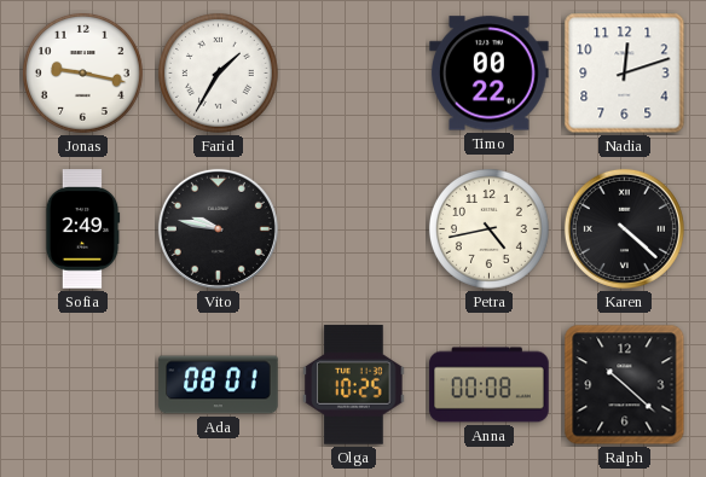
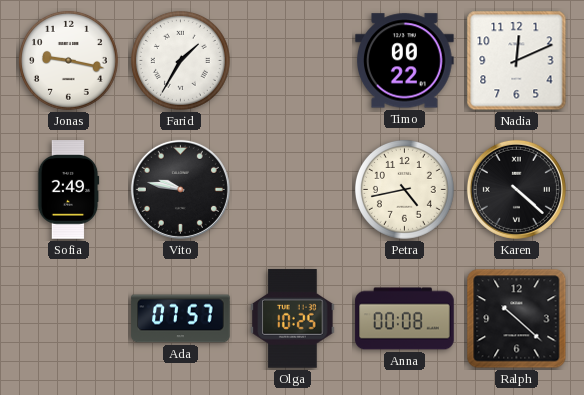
Nadia: 12:12 -> 12:11
Ada: 08:01 -> 07:57
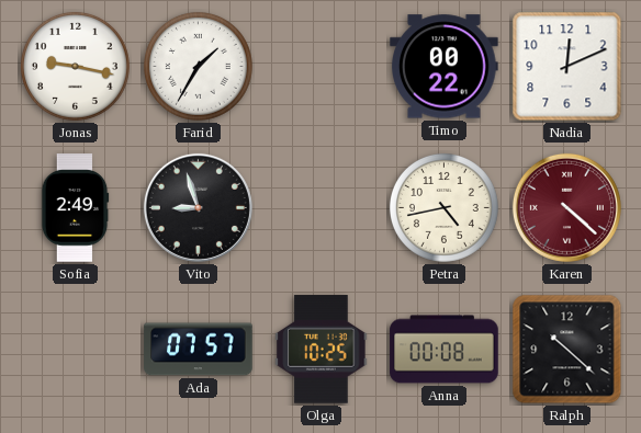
Vito: 9:47 -> 8:57
Karen dial: black -> burgundy
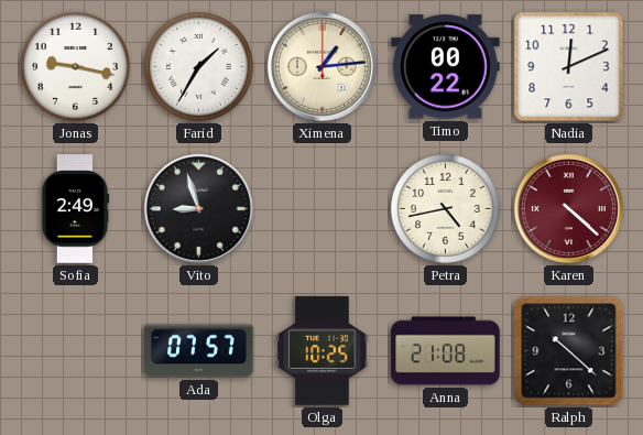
Ximena: none -> 1:14
Anna: 00:08 -> 21:08
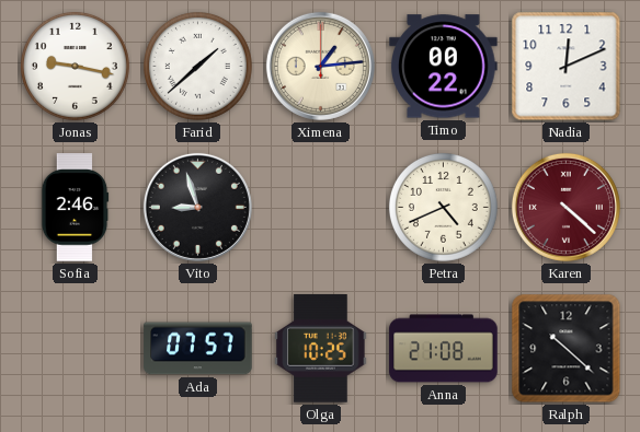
Farid: 1:35 -> 1:38
Sofia: 2:49 -> 2:46
Petra: 4:43 -> 4:41
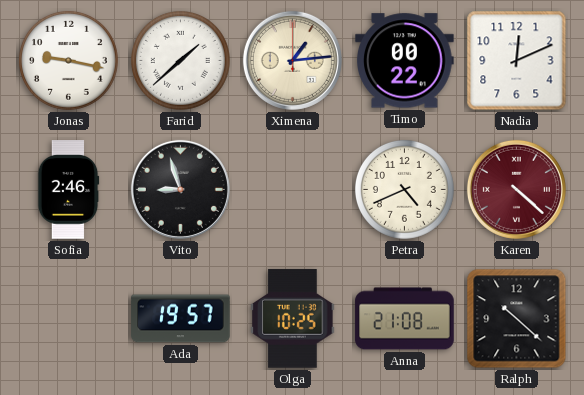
Ada: 07:57 -> 19:57
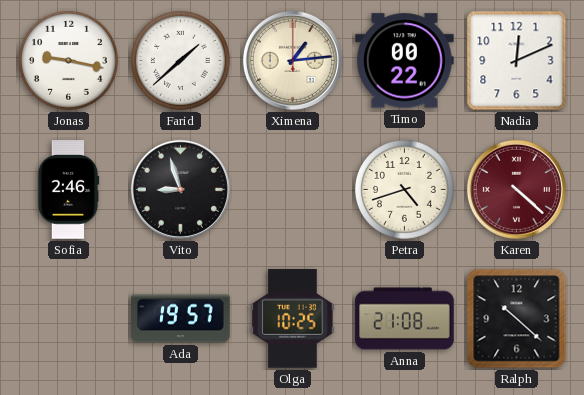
Petra: 4:41 -> 4:42
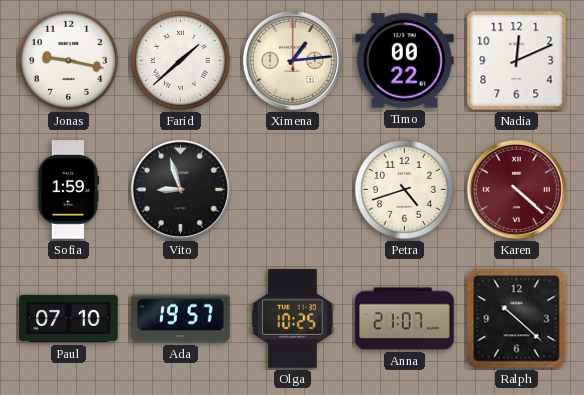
Sofia: 2:46 -> 1:59
Paul: none -> 07:10
Anna: 21:08 -> 21:07
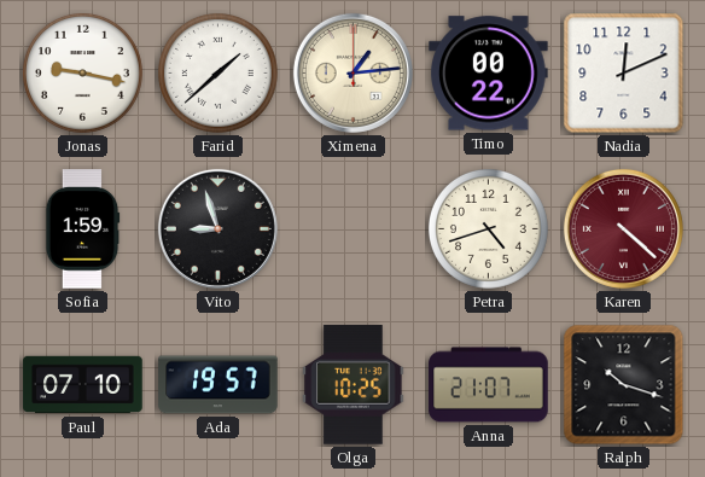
Ralph: 10:22 -> 10:18
